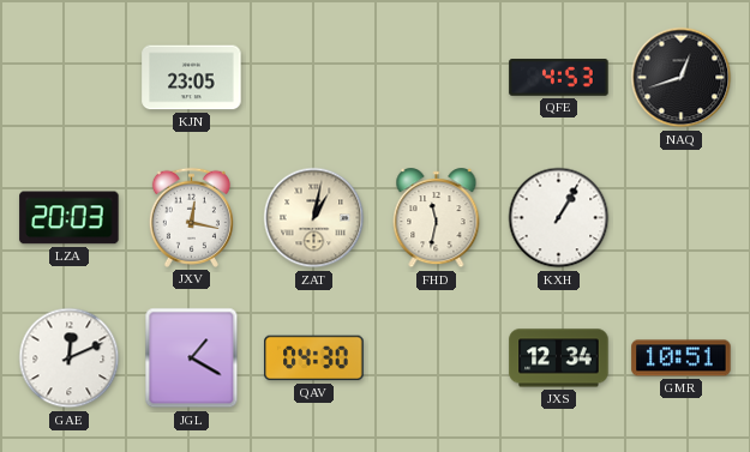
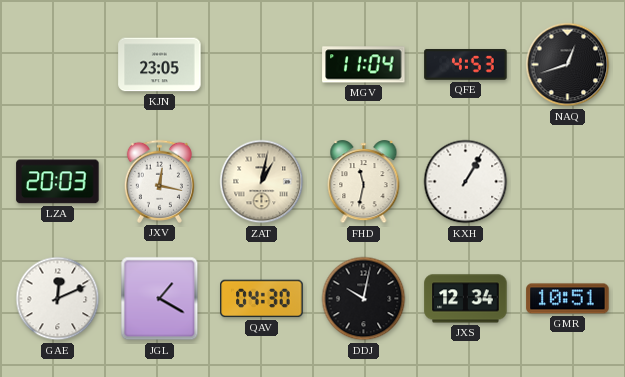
MGV: none -> 11:04
DDJ: none -> 10:02
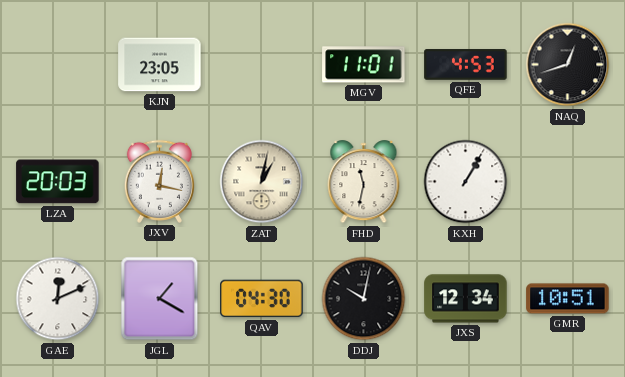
MGV: 11:04 -> 11:01
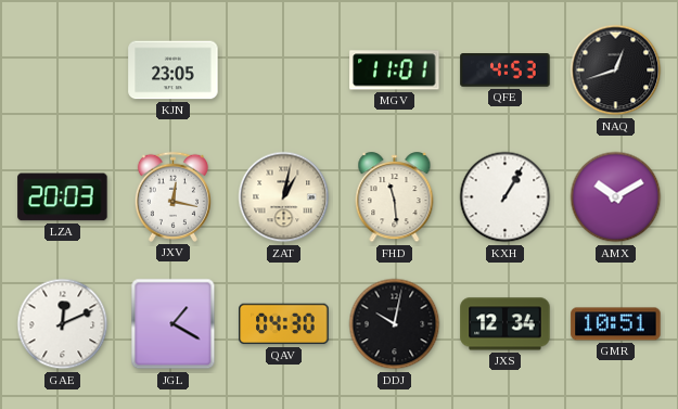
FHD: 11:32 -> 11:29
AMX: none -> 10:10
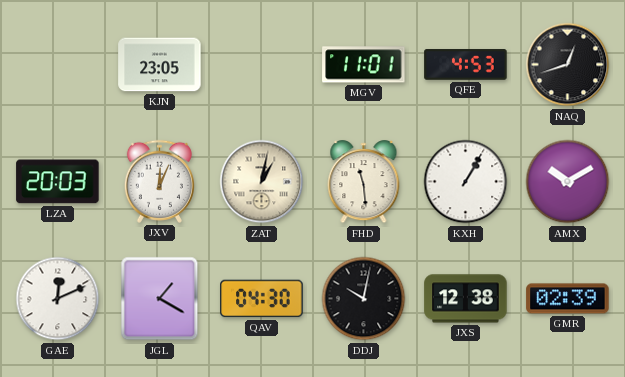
JXV: 12:17 -> 12:04
JXS: 12:34 -> 12:38
GMR: 10:51 -> 02:39
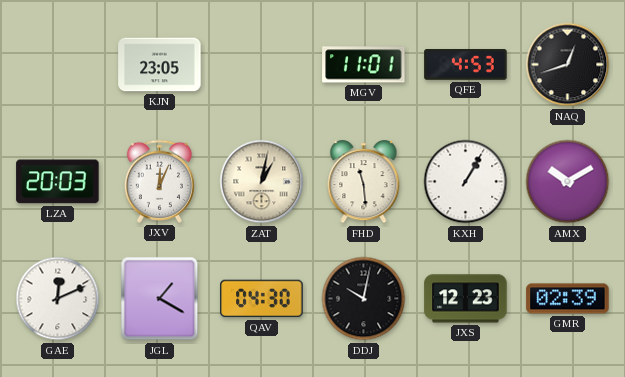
JXS: 12:38 -> 12:23
